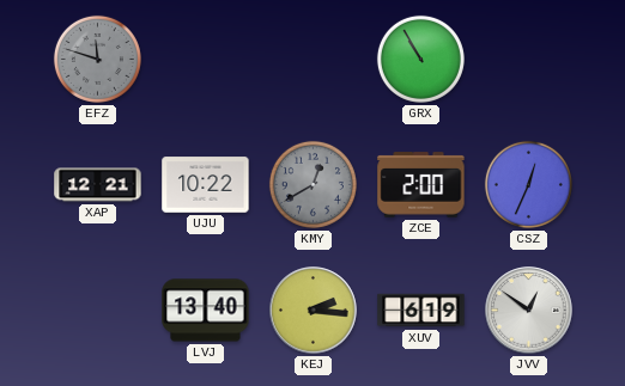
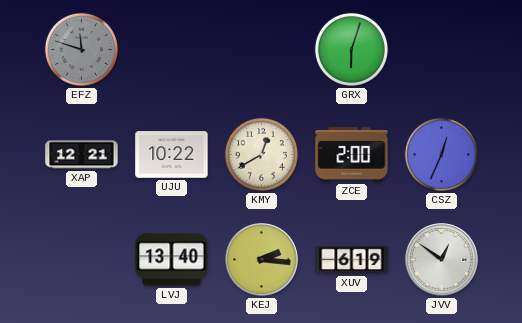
GRX: 10:55 -> 6:03
KMY dial: grey -> cream
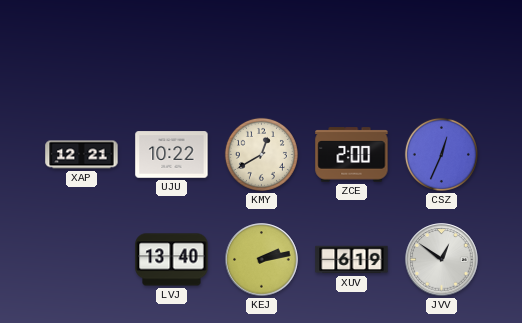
EFZ: 11:48 -> none
GRX: 6:03 -> none
KEJ: 2:16 -> 2:13
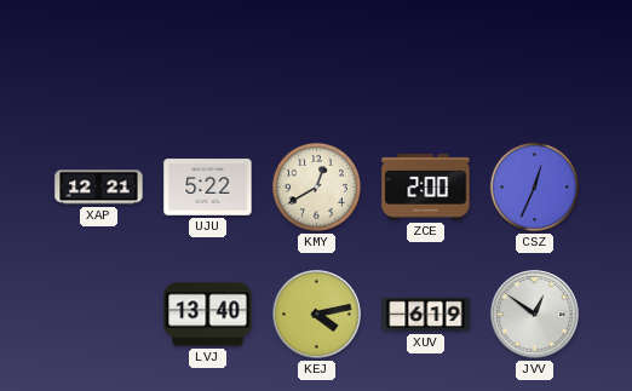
UJU: 10:22 -> 5:22
KEJ: 2:13 -> 4:13
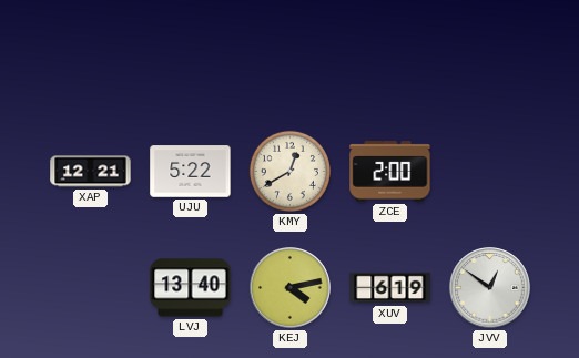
CSZ: 12:34 -> none
